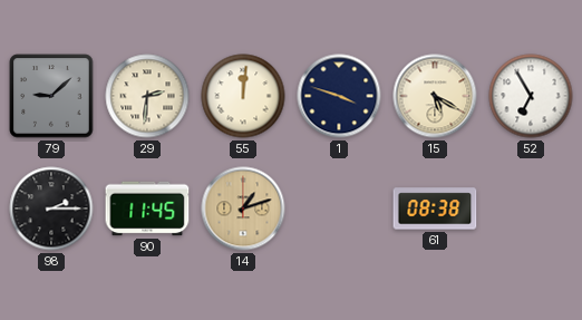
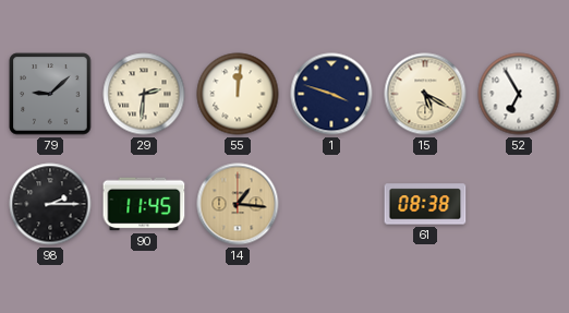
14: 1:12 -> 1:16
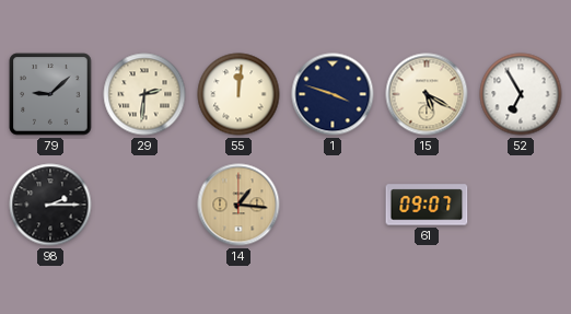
90: 11:45 -> none
61: 08:38 -> 09:07
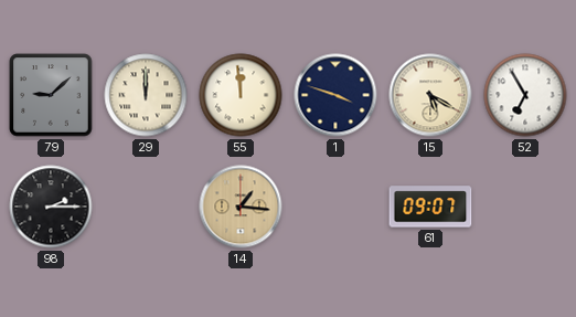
29: 2:31 -> 12:00
55: 12:01 -> 11:59
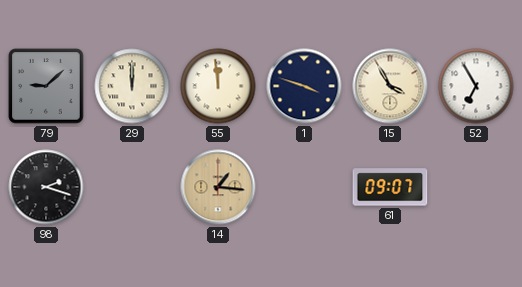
15: 5:20 -> 3:55
98: 2:15 -> 2:18
